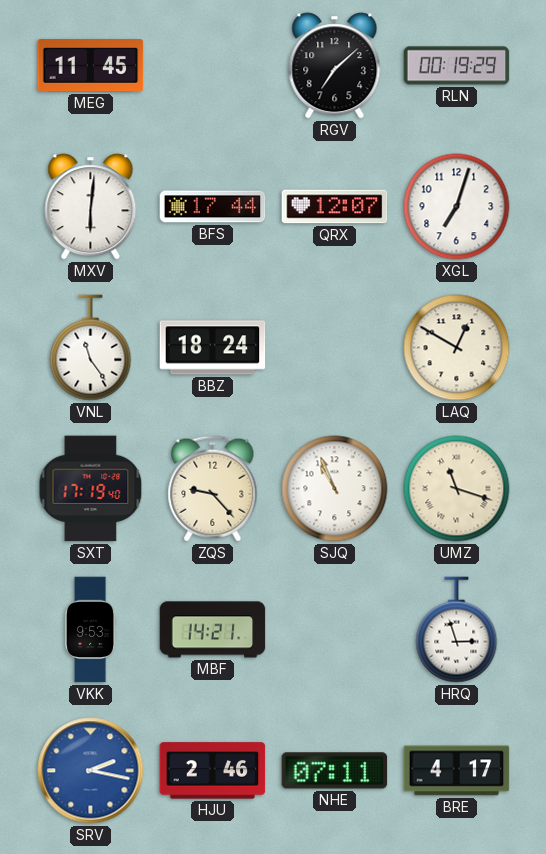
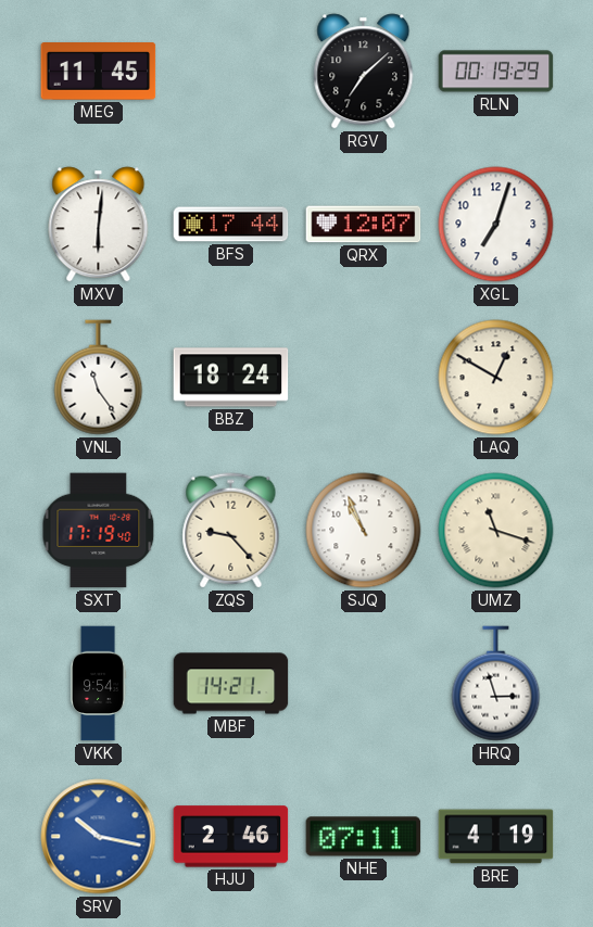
VKK: 9:53 -> 9:54
SRV: 2:17 -> 10:17
BRE: 4:17 -> 4:19
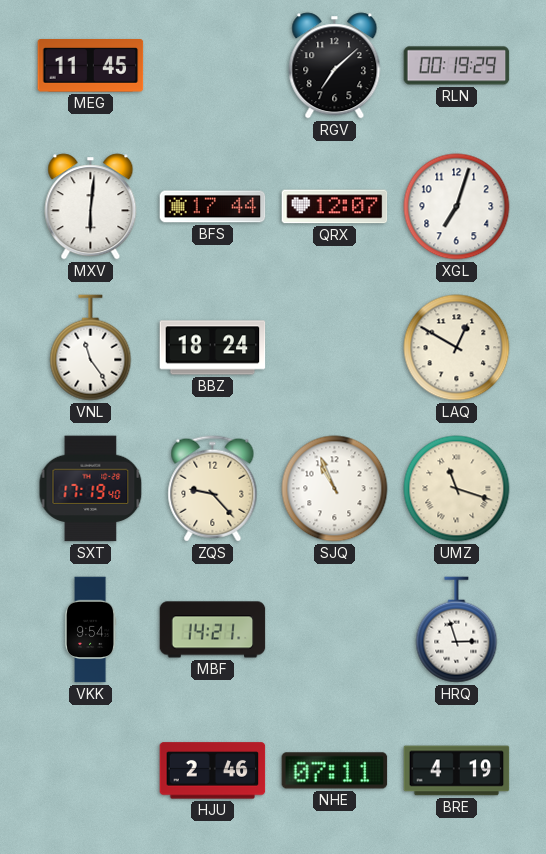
SRV: 10:17 -> none
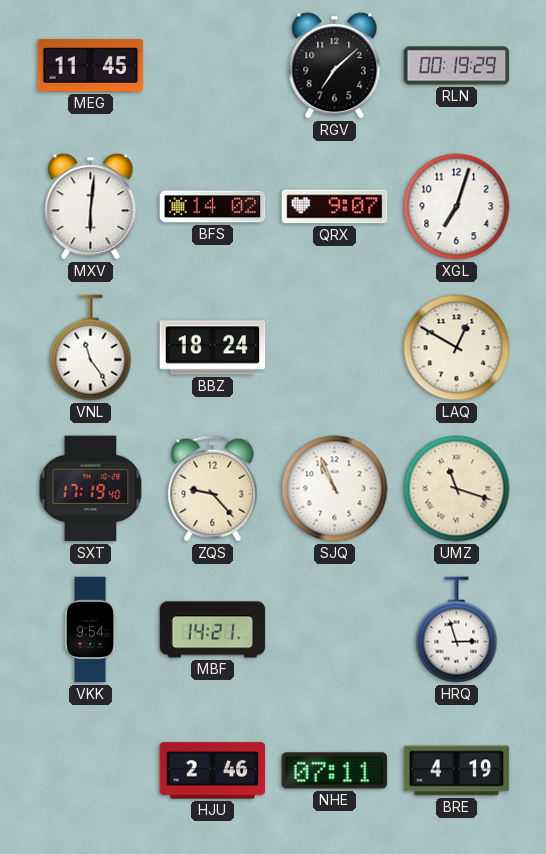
BFS: 17:44 -> 14:02
QRX: 12:07 -> 9:07
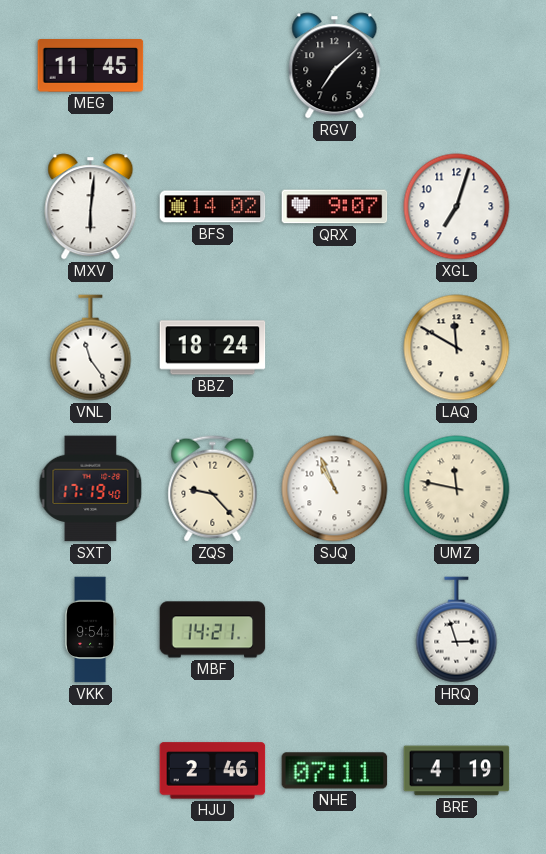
RLN: 00:19 -> none
LAQ: 12:50 -> 11:50
UMZ: 11:18 -> 11:47
